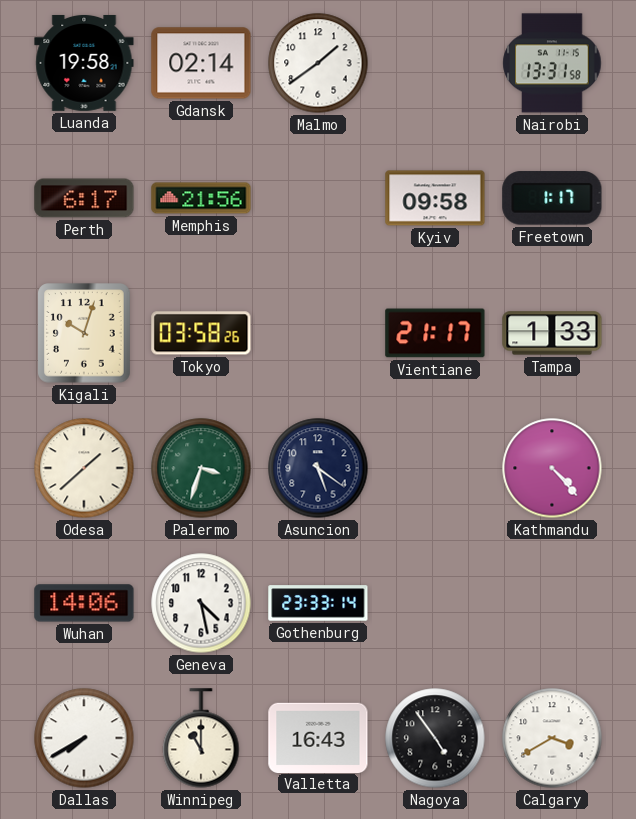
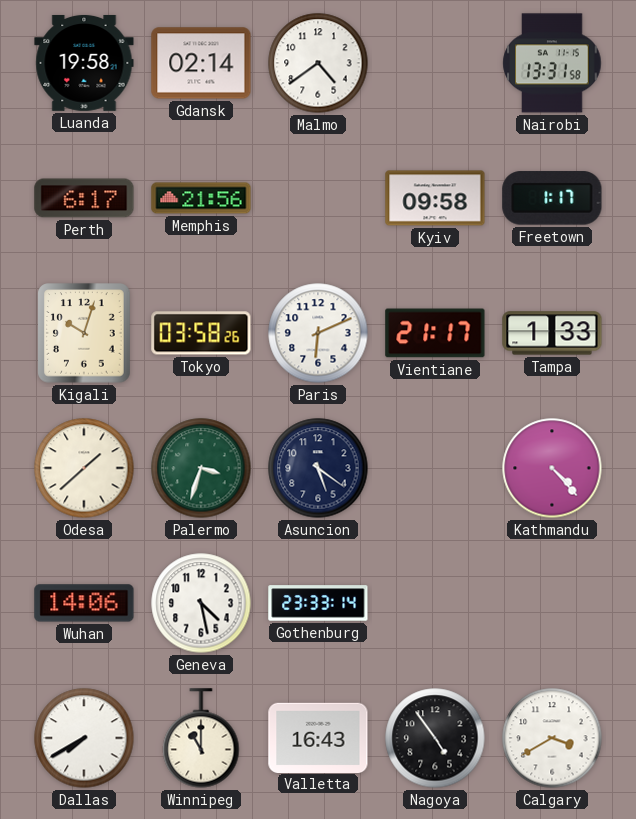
Malmo: 1:39 -> 4:39
Paris: none -> 6:11
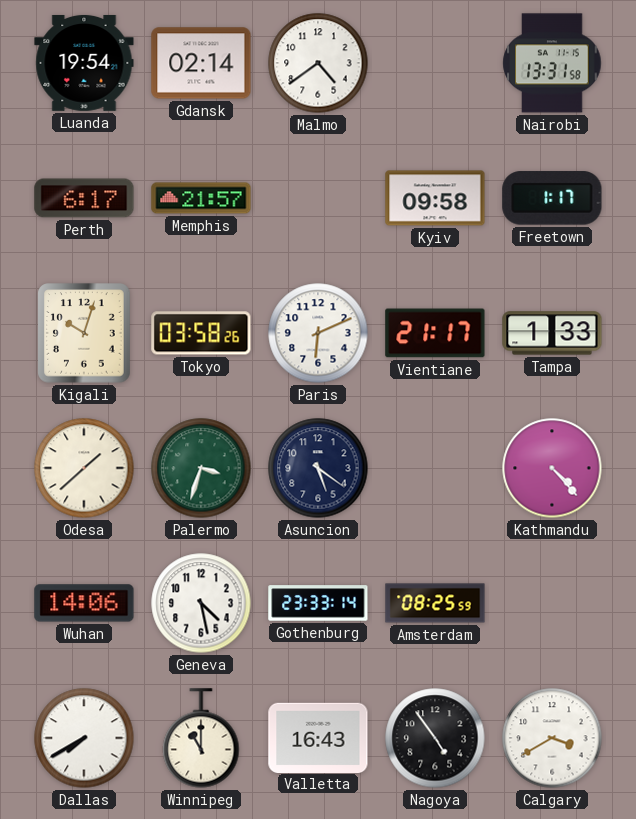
Luanda: 19:58 -> 19:54
Memphis: 21:56 -> 21:57
Amsterdam: none -> 08:25
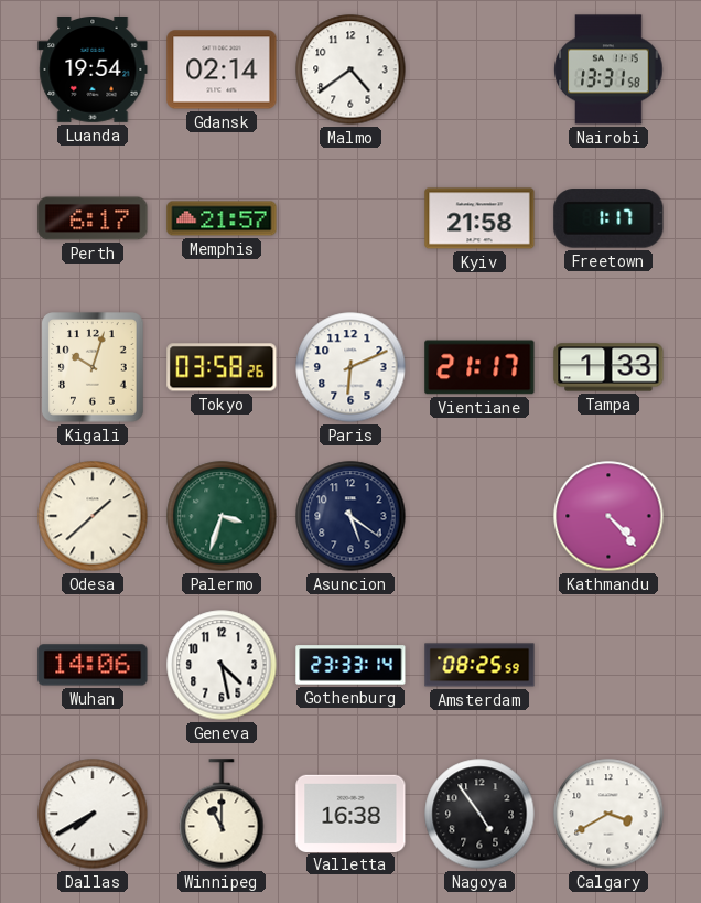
Kyiv: 09:58 -> 21:58
Valletta: 16:43 -> 16:38
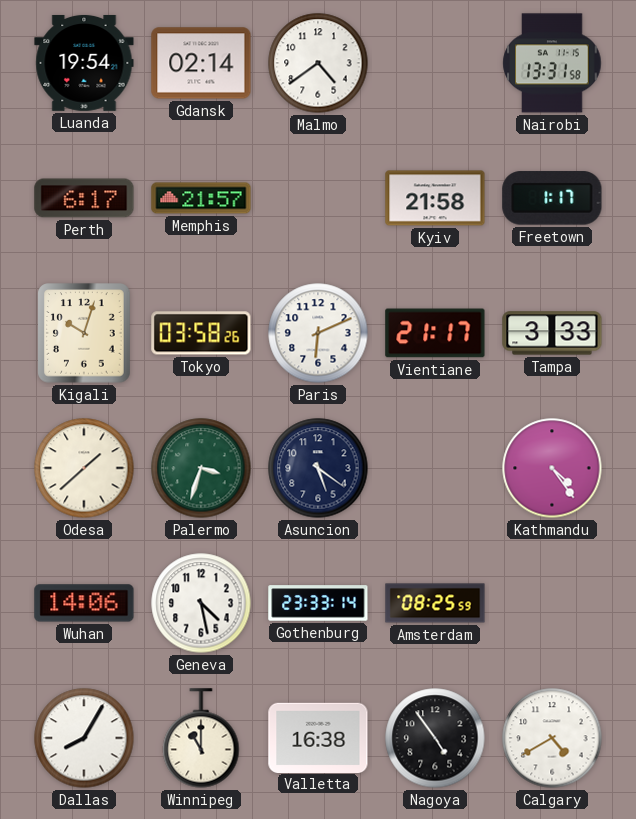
Tampa: 1:33 -> 3:33
Kathmandu: 4:23 -> 4:24
Dallas: 7:40 -> 8:05
Calgary: 3:40 -> 4:40
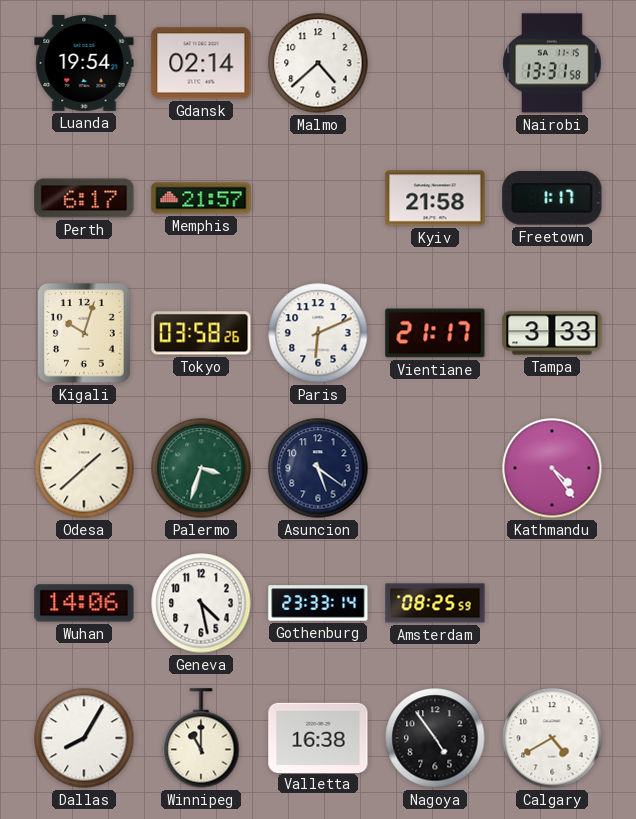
Malmo: 4:39 -> 4:38
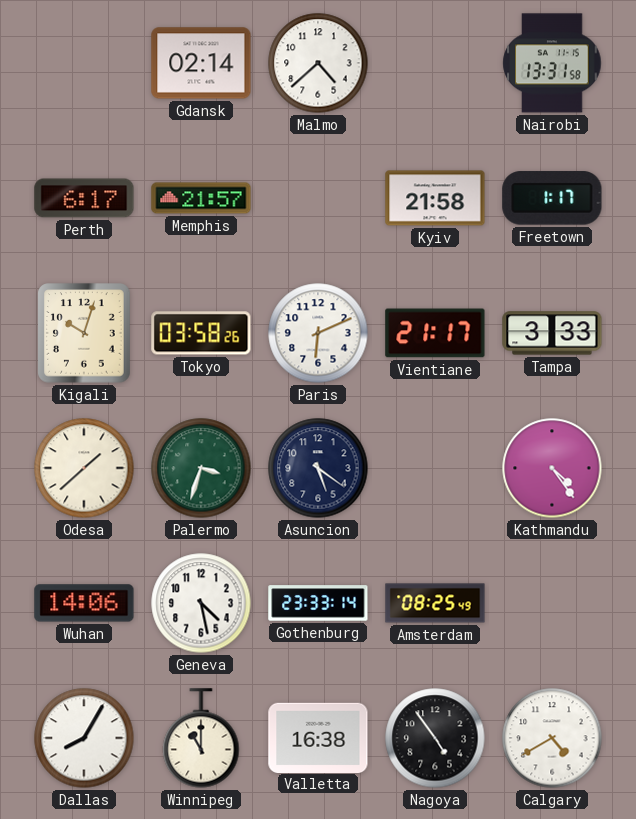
Luanda: 19:54 -> none
Amsterdam: 08:25:59 -> 08:25:49
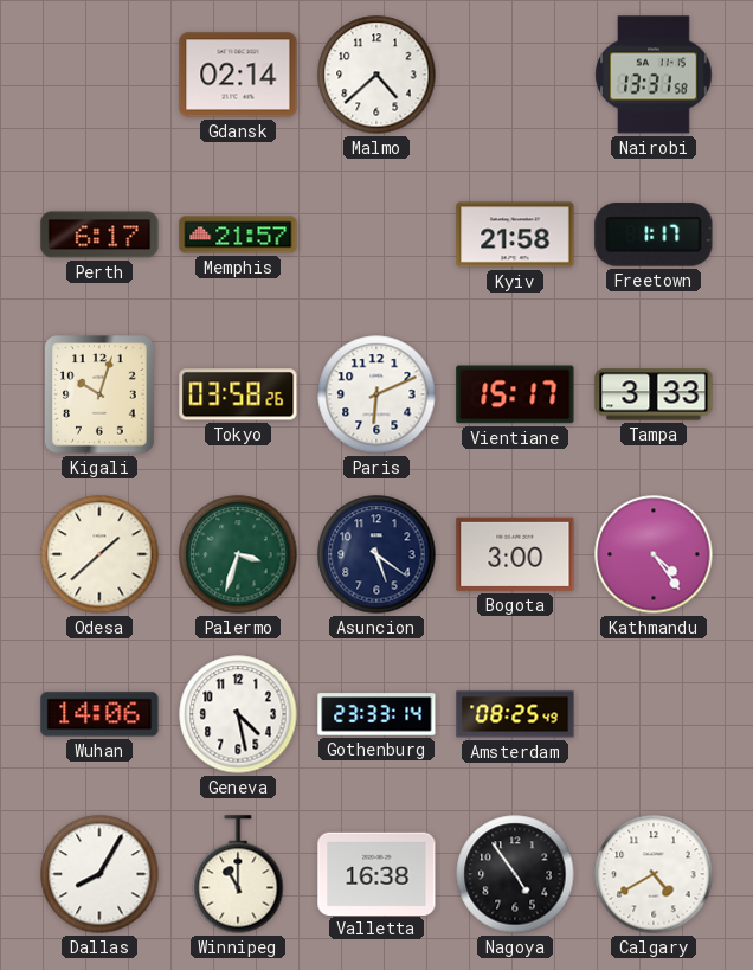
Vientiane: 21:17 -> 15:17
Bogota: none -> 3:00
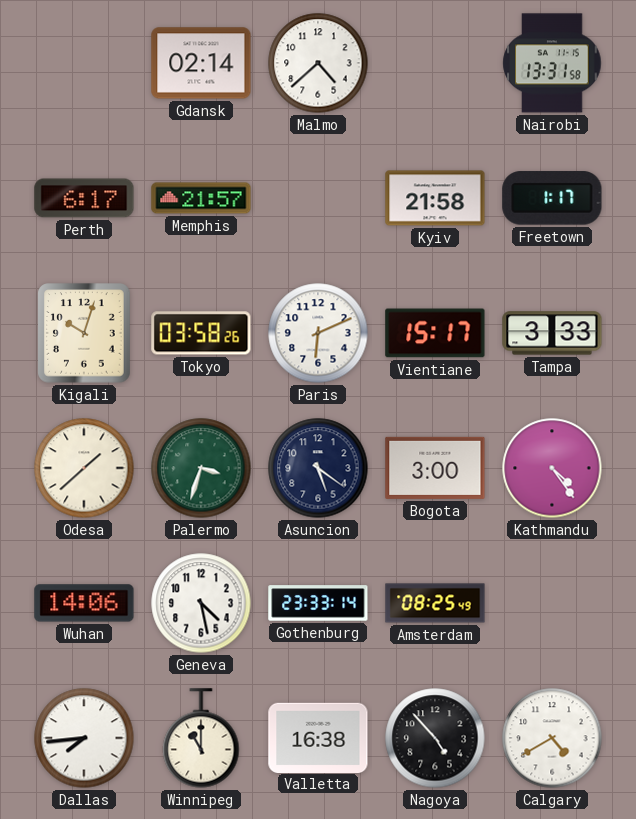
Dallas: 8:05 -> 7:44
Nagoya: 4:54 -> 4:53
